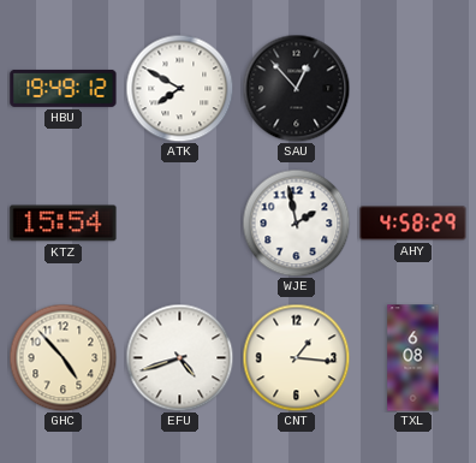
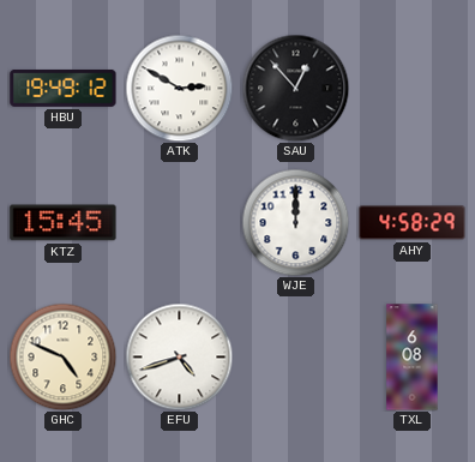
ATK: 7:50 -> 2:50
KTZ: 15:54 -> 15:45
WJE: 1:58 -> 12:00
GHC: 4:53 -> 4:49
CNT: 1:16 -> none
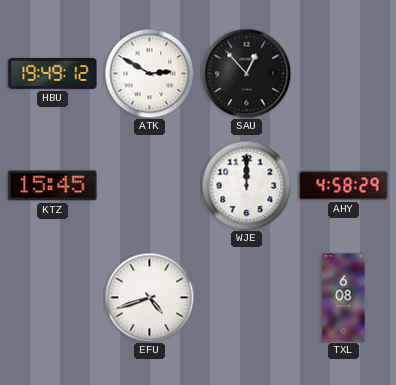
GHC: 4:49 -> none
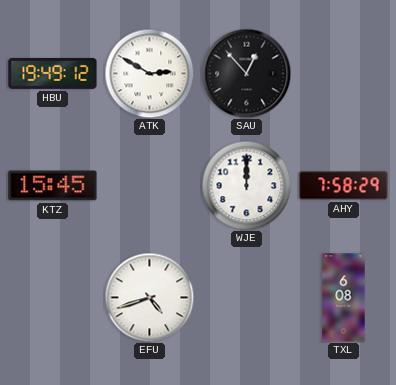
AHY: 4:58 -> 7:58
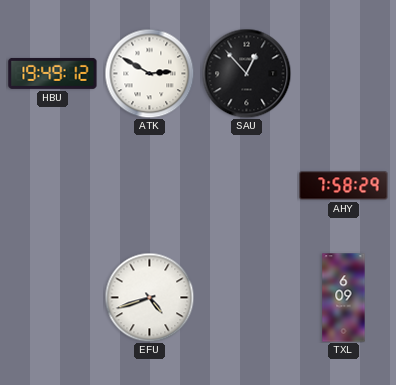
KTZ: 15:45 -> none
WJE: 12:00 -> none
TXL: 6:08 -> 6:09
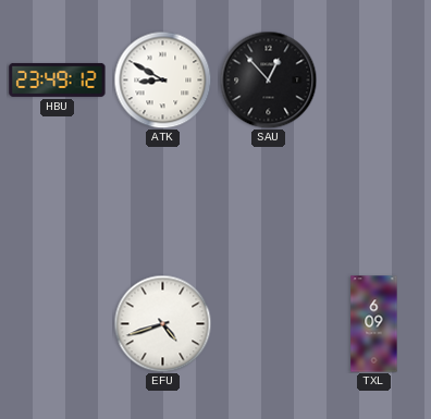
HBU: 19:49 -> 23:49
ATK: 2:50 -> 8:50
AHY: 7:58 -> none
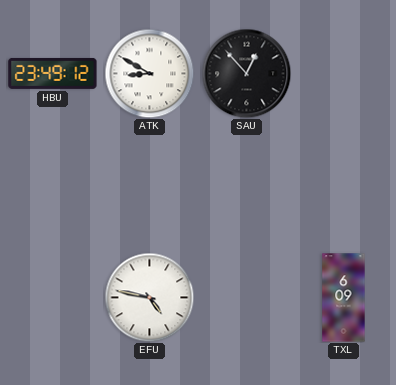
EFU: 4:42 -> 4:47
